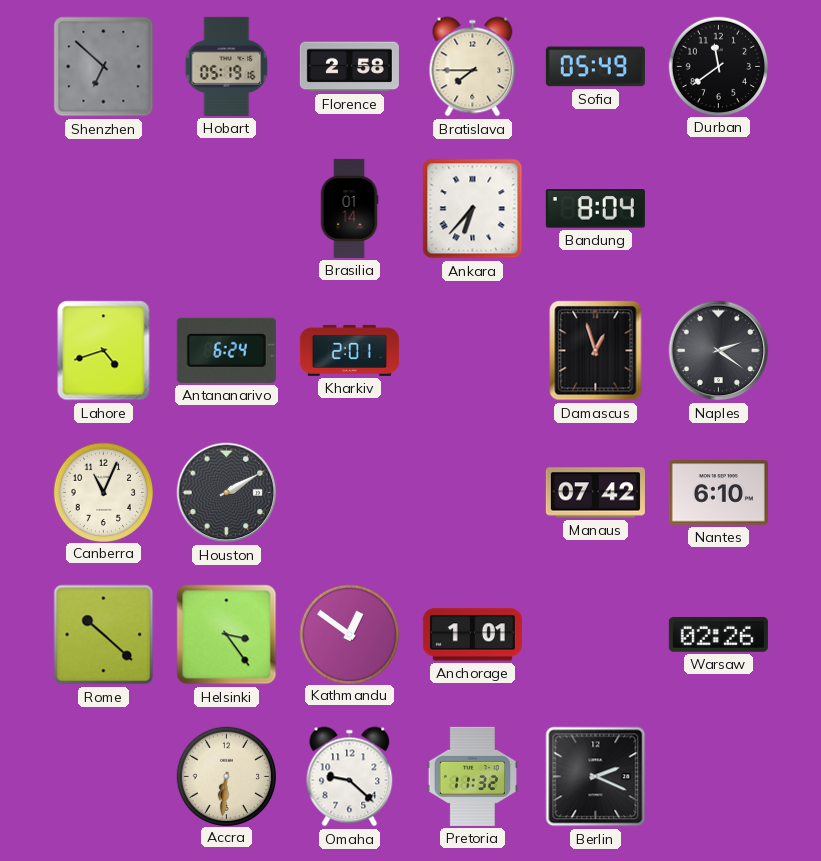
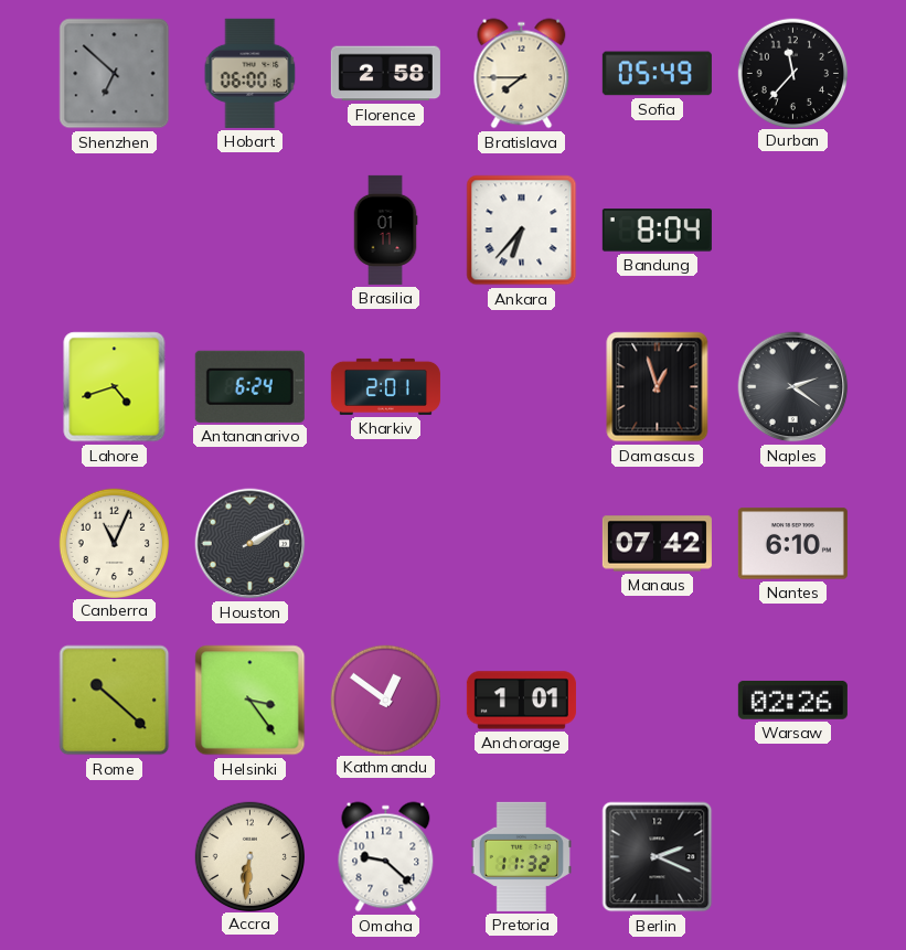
Hobart: 05:19 -> 06:00
Durban: 11:39 -> 11:37
Brasilia: 01:14 -> 01:11
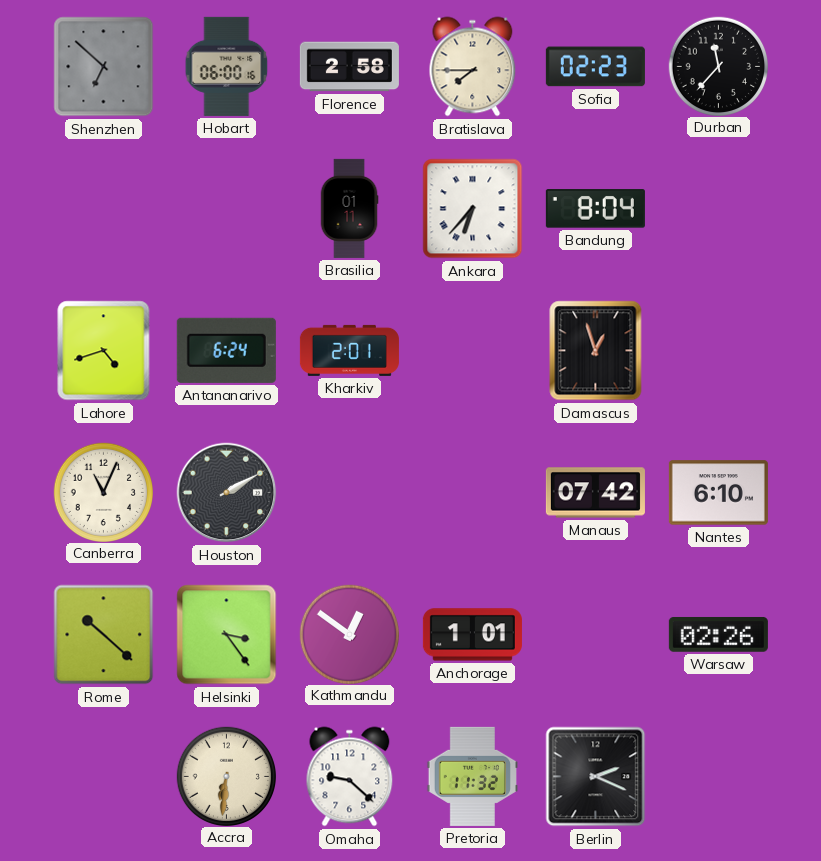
Sofia: 05:49 -> 02:23
Naples: 2:21 -> none
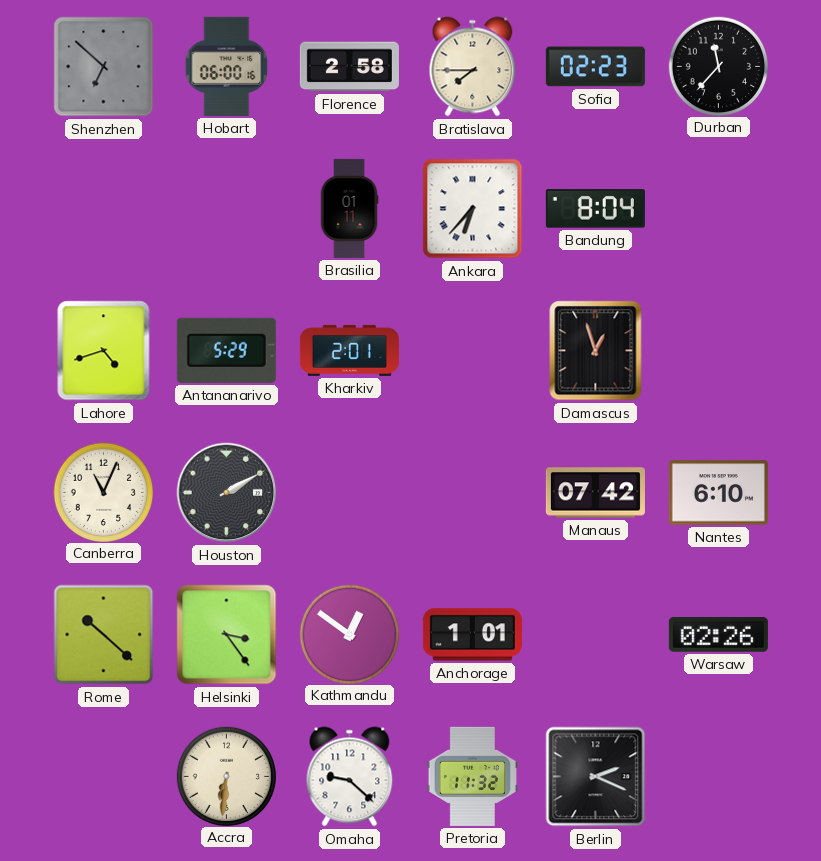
Antananarivo: 6:24 -> 5:29
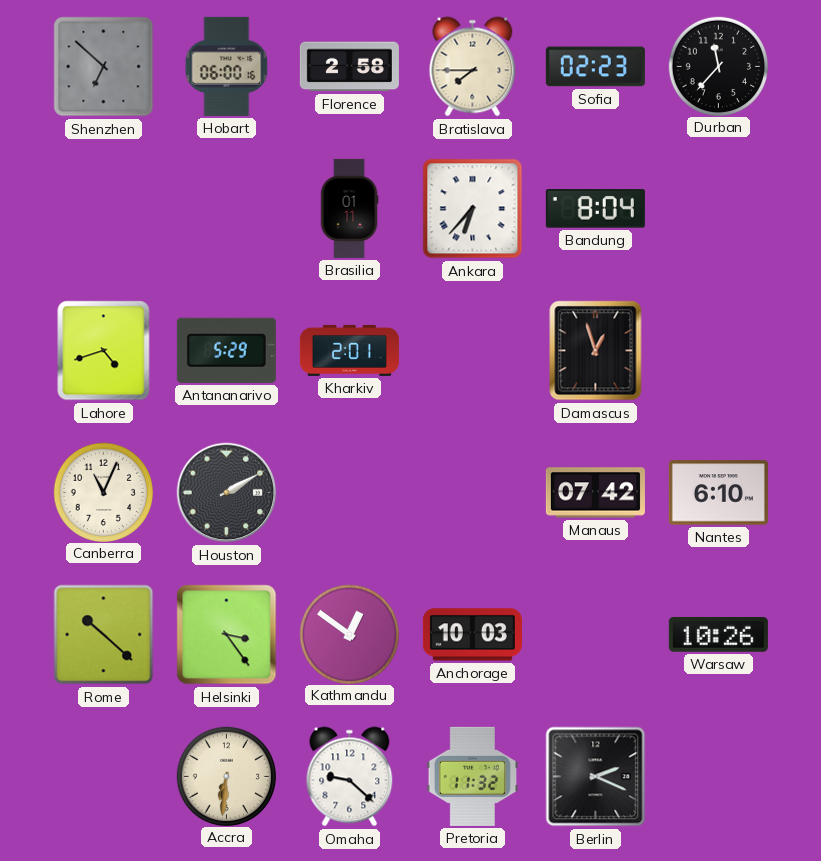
Anchorage: 1:01 -> 10:03
Warsaw: 02:26 -> 10:26
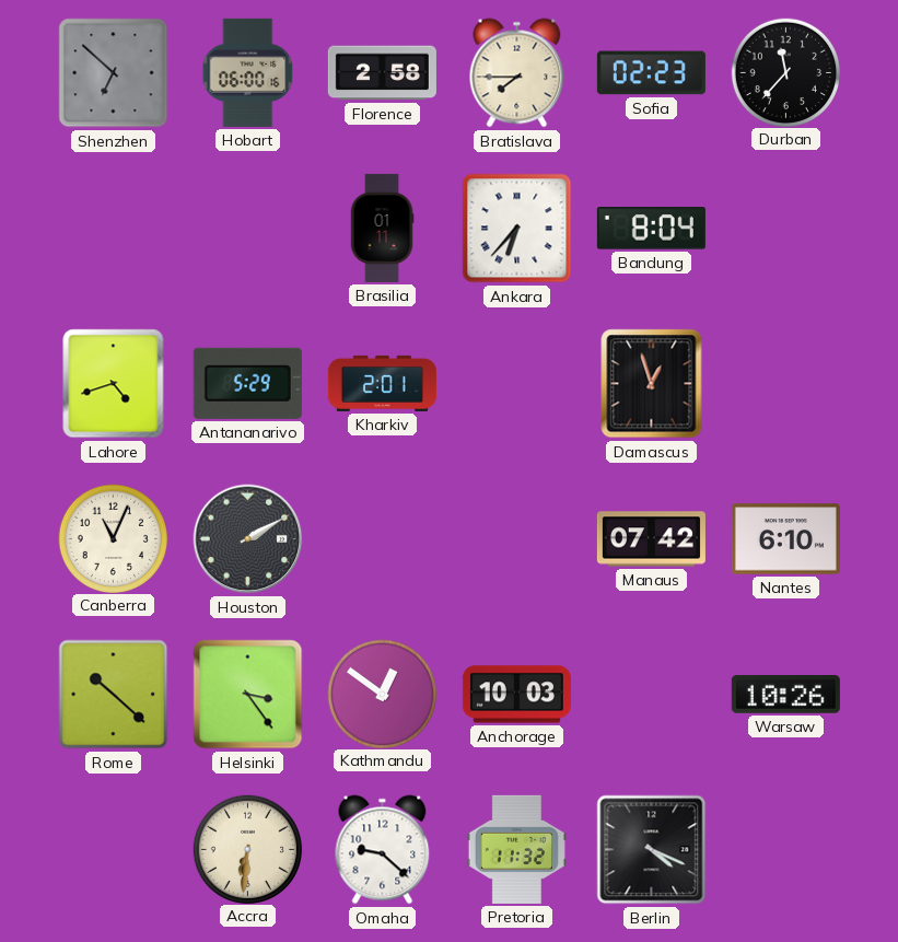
Berlin: 2:19 -> 4:19
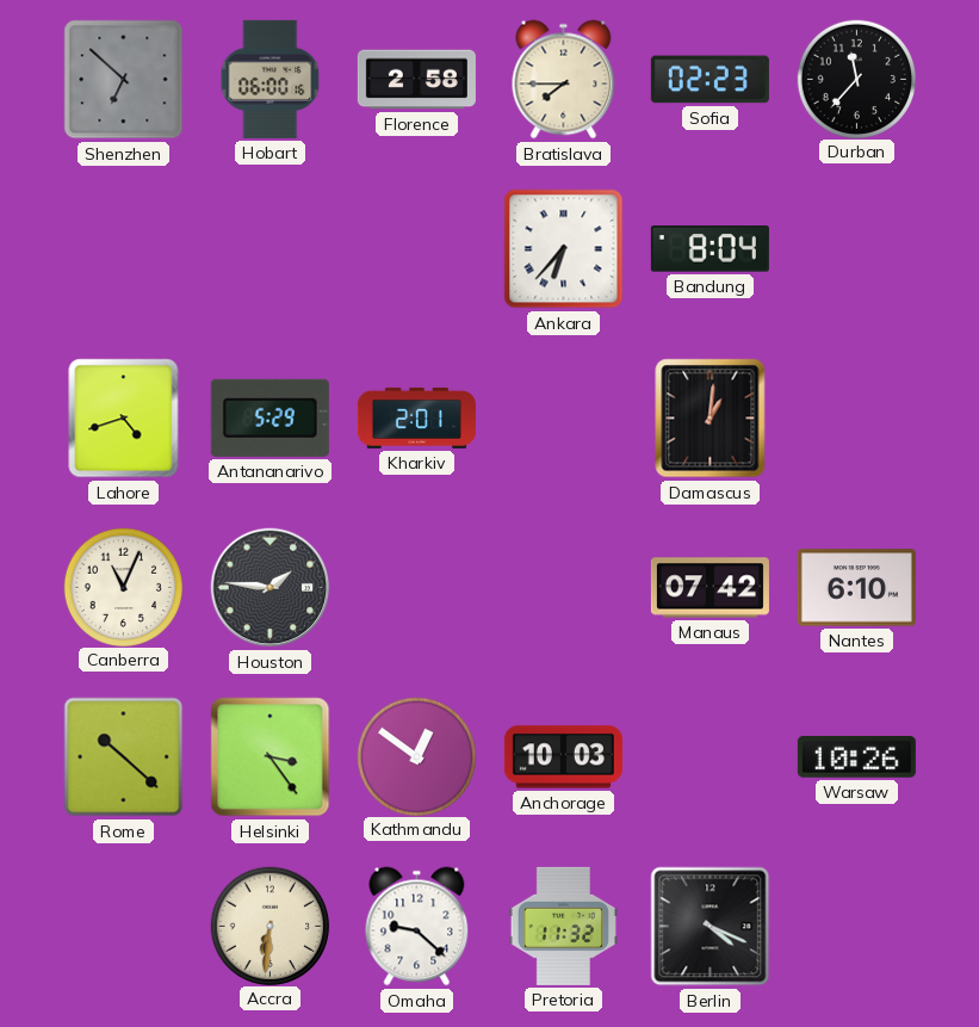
Brasilia: 01:11 -> none
Damascus: 12:57 -> 1:01
Houston: 2:10 -> 1:46
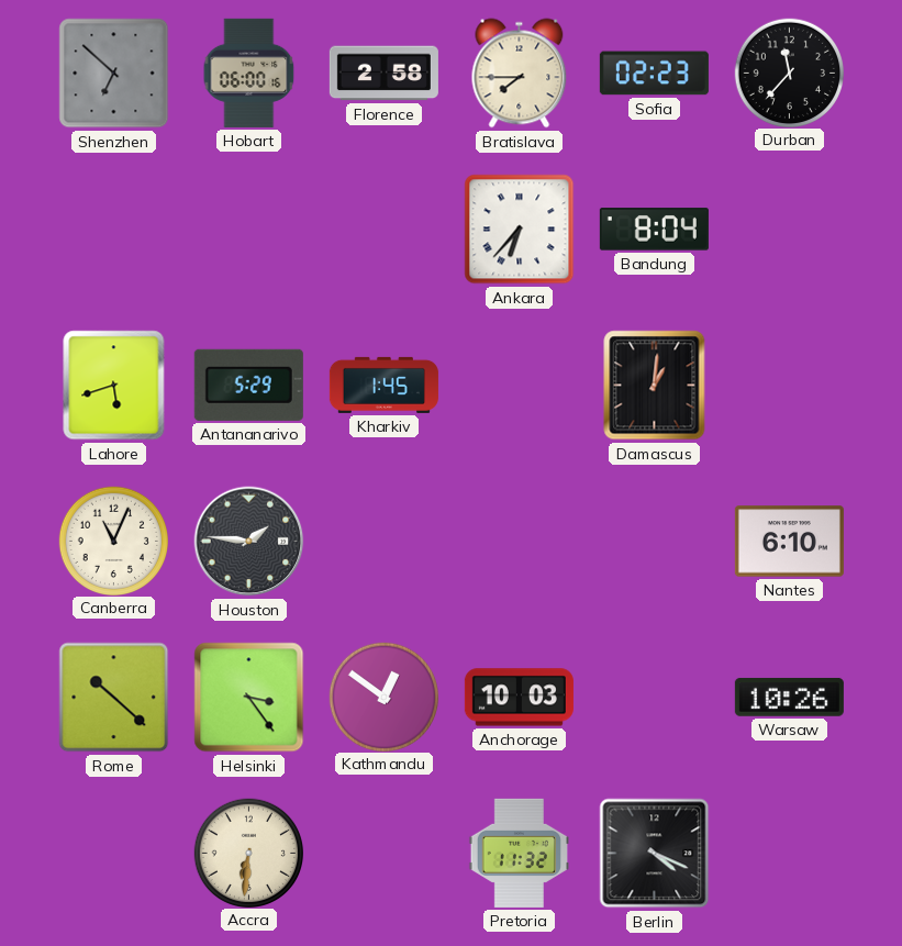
Lahore: 4:42 -> 5:42
Kharkiv: 2:01 -> 1:45
Manaus: 07:42 -> none
Omaha: 9:22 -> none
